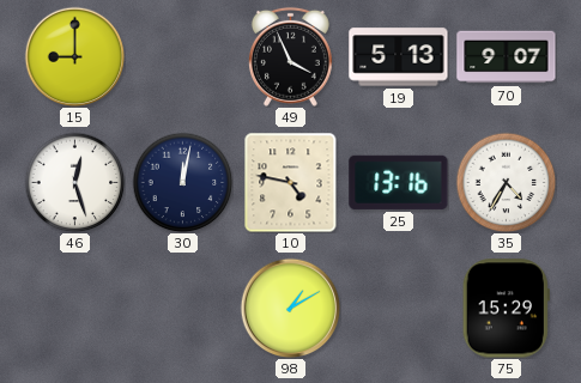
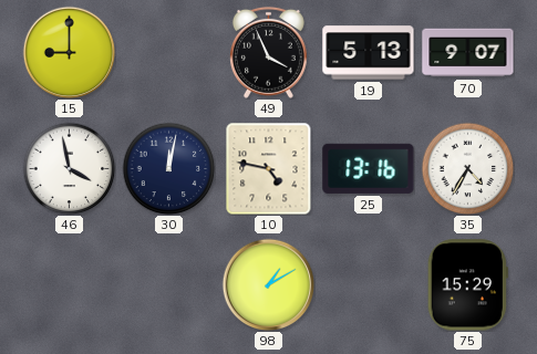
46: 12:27 -> 3:58
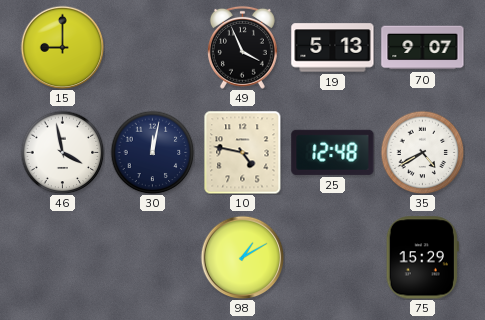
25: 13:16 -> 12:48
35: 4:35 -> 4:40
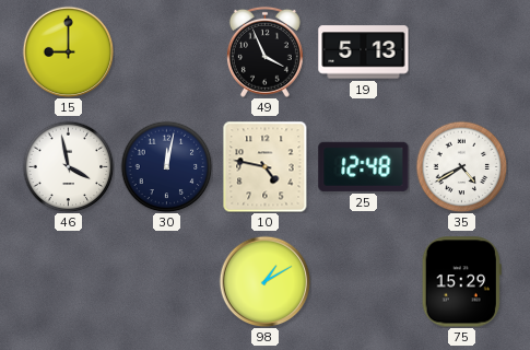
70: 9:07 -> none
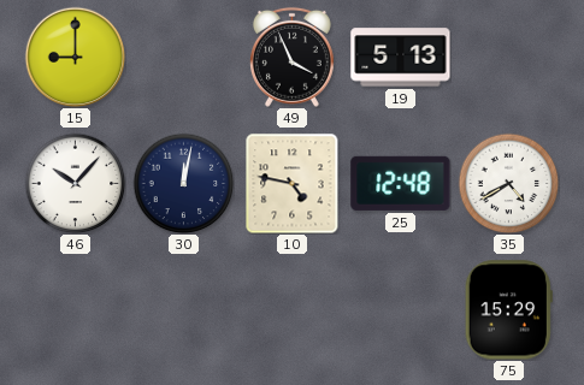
46: 3:58 -> 10:07
98: 1:10 -> none
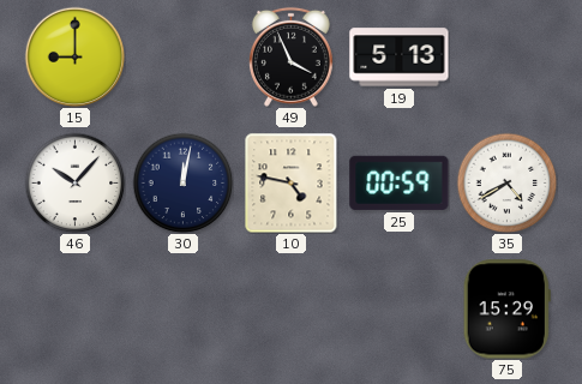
25: 12:48 -> 00:59
